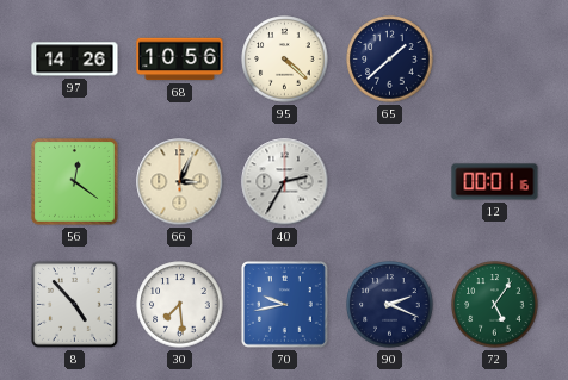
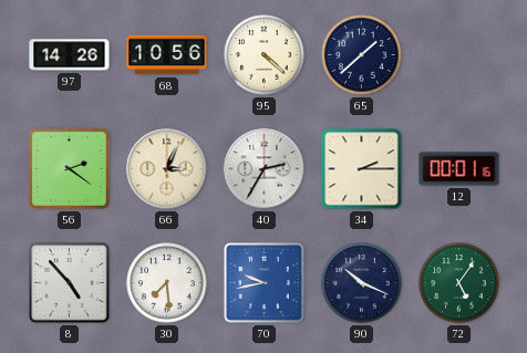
56: 12:21 -> 2:21
34: none -> 2:15
90: 2:19 -> 10:19
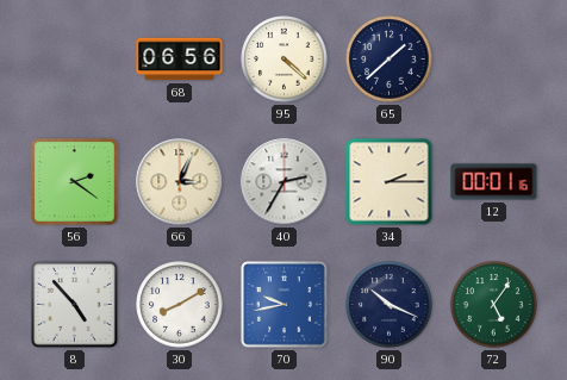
97: 14:26 -> none
68: 10:56 -> 06:56
30: 7:29 -> 8:10
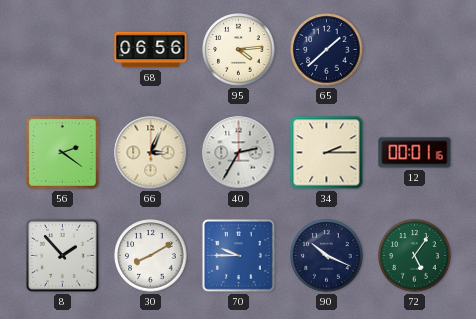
95: 4:22 -> 4:14
8: 4:53 -> 1:53
70: 9:43 -> 9:45
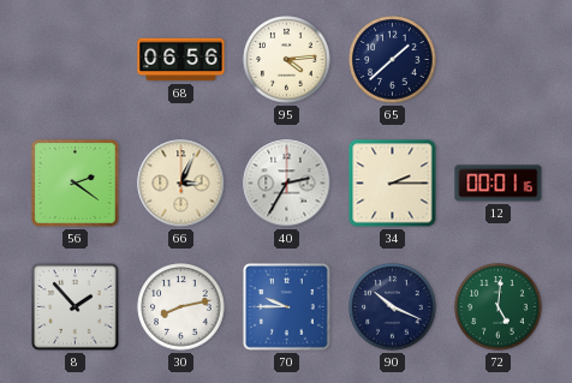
30: 8:10 -> 8:13
72: 5:06 -> 5:01
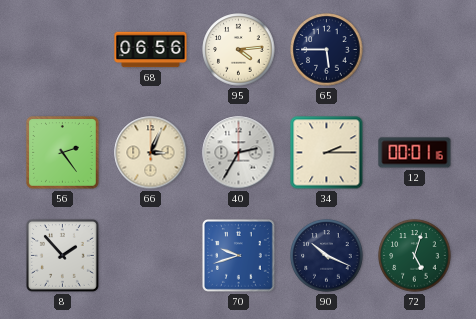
65: 1:38 -> 5:45
56: 2:21 -> 2:24
30: 8:13 -> none
70: 9:45 -> 9:42
72: 5:01 -> 5:03
